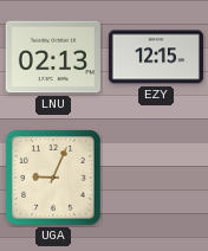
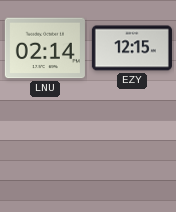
LNU: 02:13 -> 02:14
UGA: 9:04 -> none
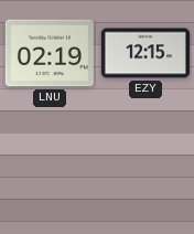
LNU: 02:14 -> 02:19
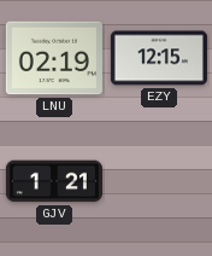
GJV: none -> 1:21
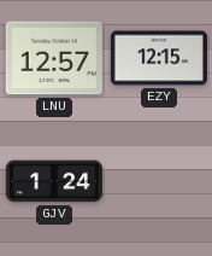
LNU: 02:19 -> 12:57
GJV: 1:21 -> 1:24
